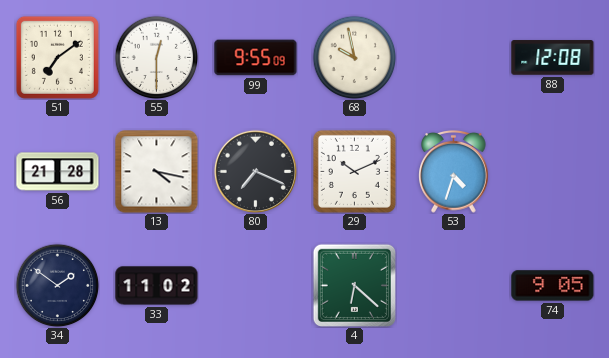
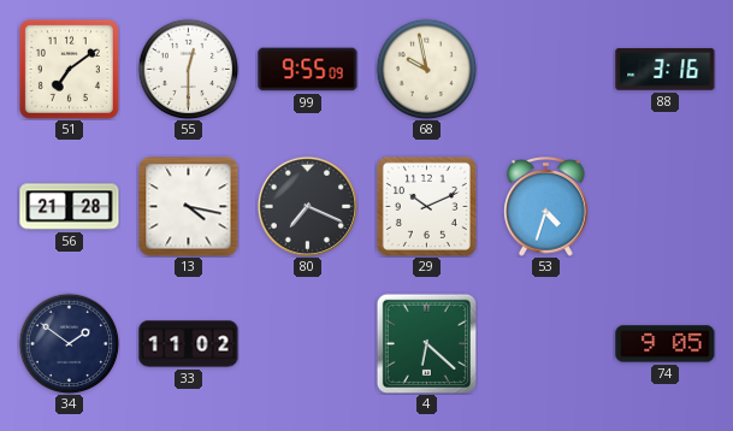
88: 12:08 -> 3:16
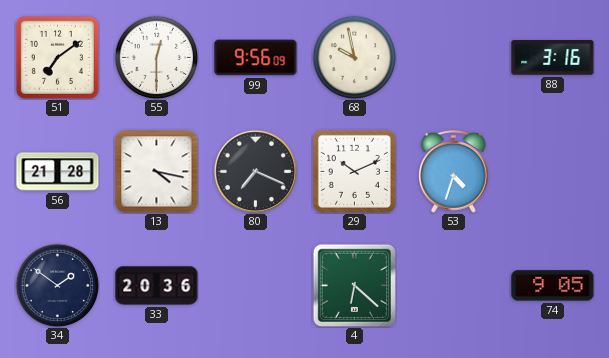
99: 9:55 -> 9:56
33: 11:02 -> 20:36
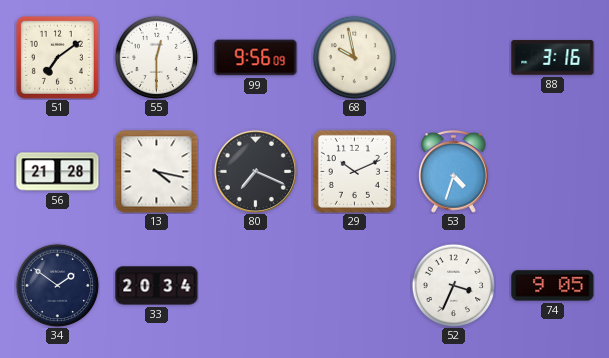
33: 20:36 -> 20:34
4: 6:22 -> none
52: none -> 3:34
